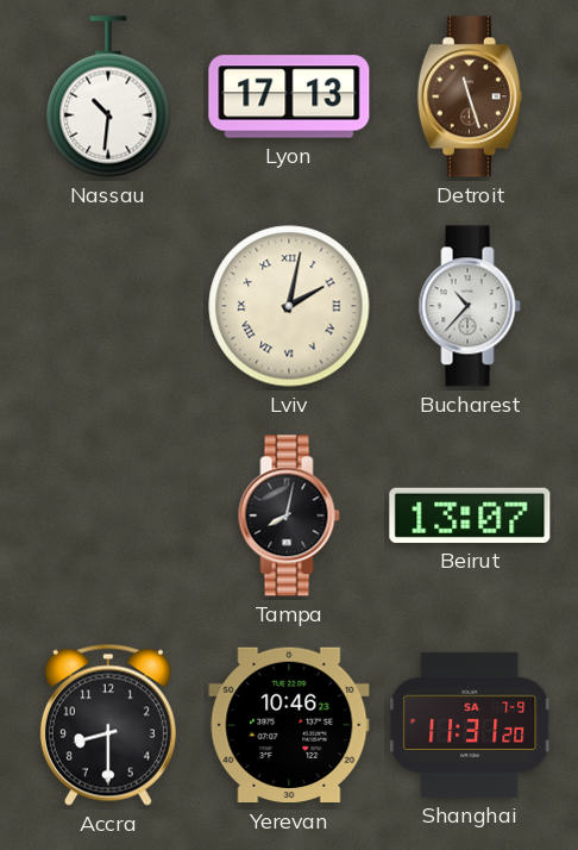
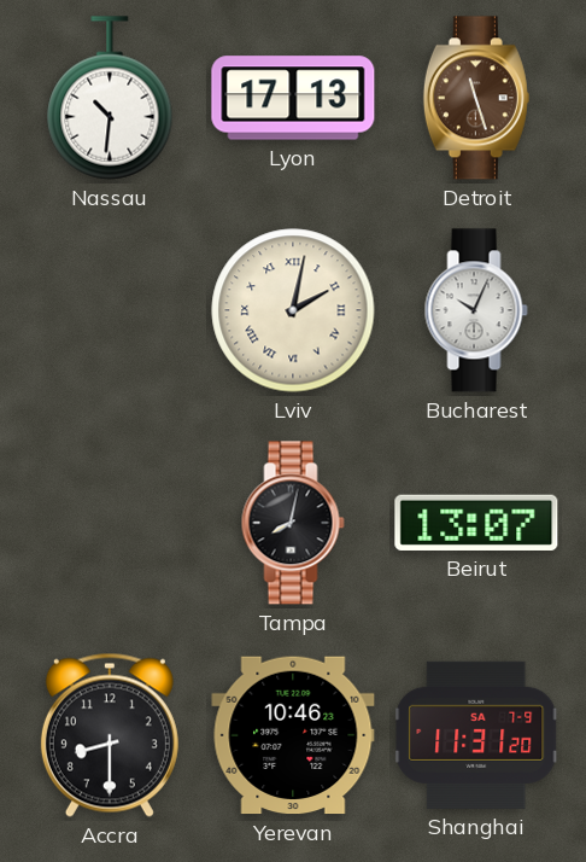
Bucharest: 10:37 -> 10:04
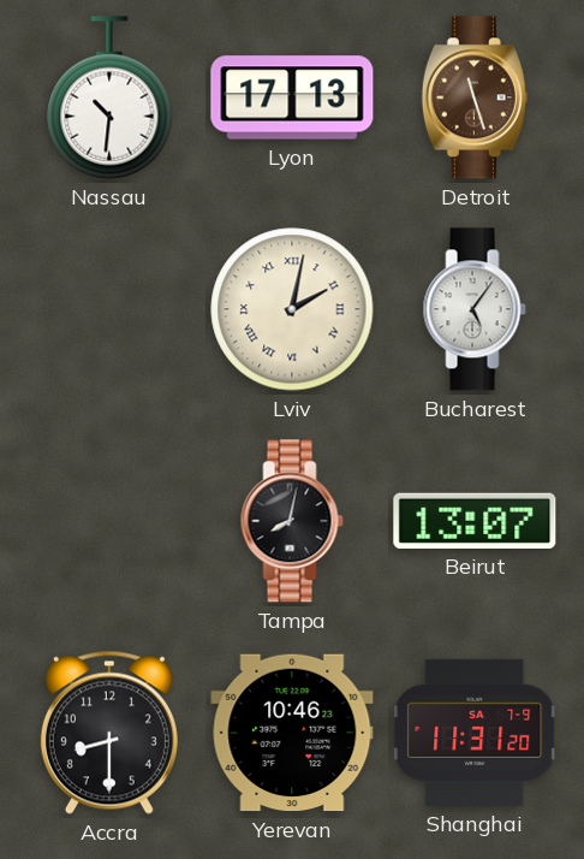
Bucharest: 10:04 -> 5:06
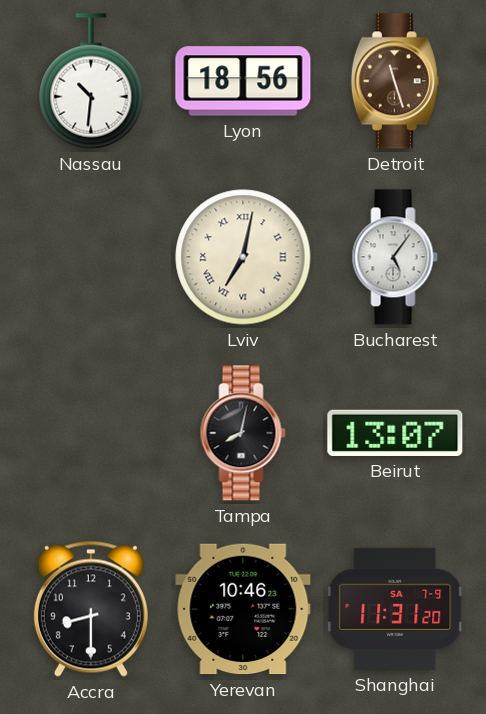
Lyon: 17:13 -> 18:56
Lviv: 2:02 -> 7:02
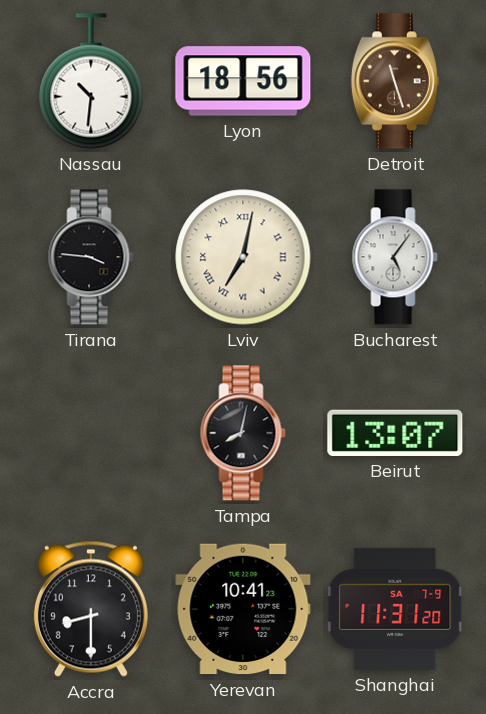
Tirana: none -> 3:46
Yerevan: 10:46 -> 10:41
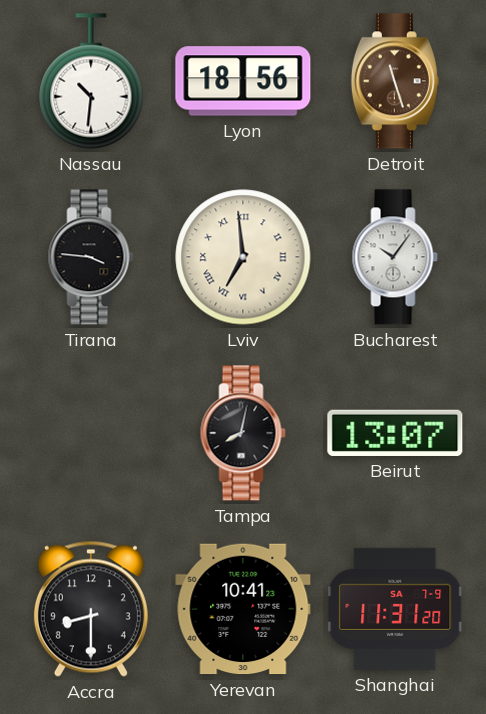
Lviv: 7:02 -> 6:59
Bucharest: 5:06 -> 10:06
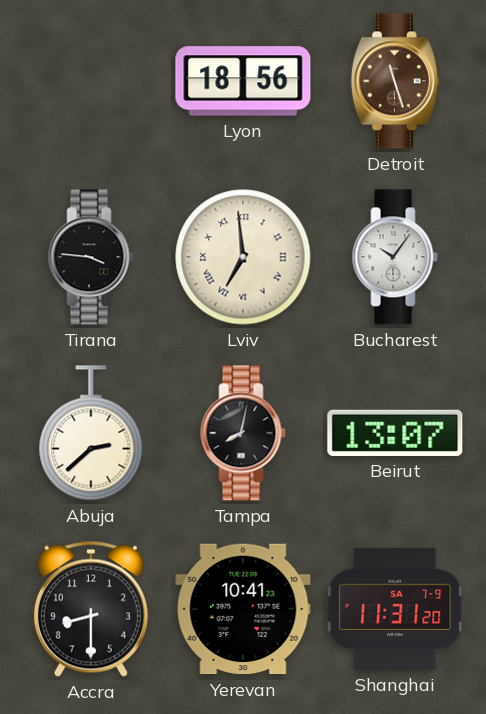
Nassau: 10:31 -> none
Abuja: none -> 2:38
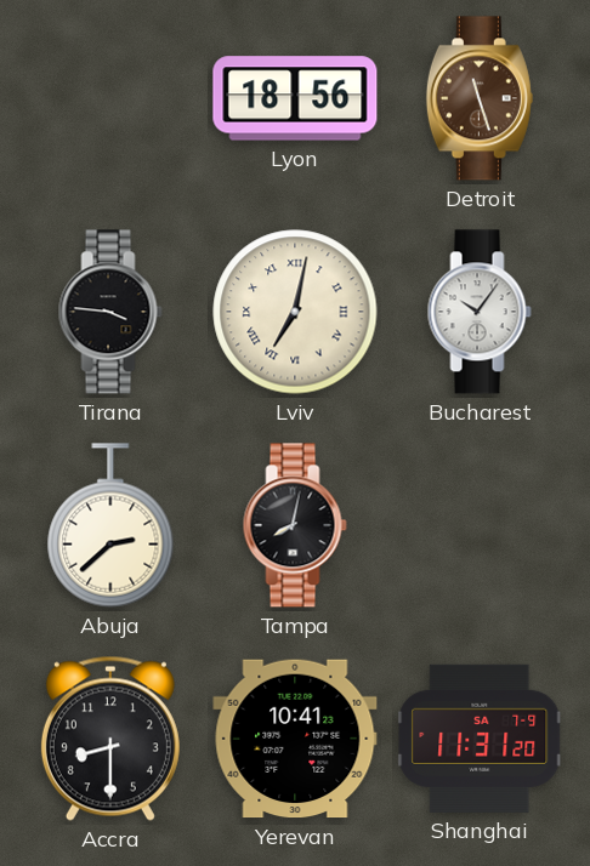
Lviv: 6:59 -> 7:02
Beirut: 13:07 -> none
